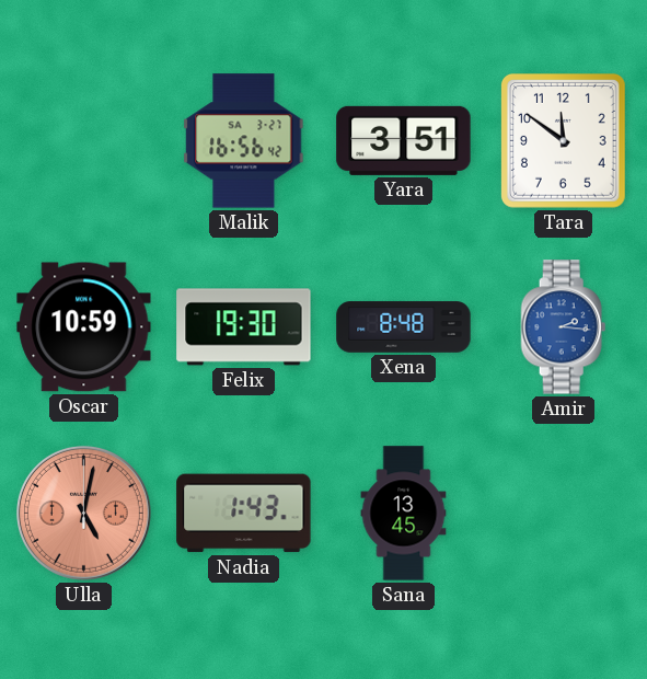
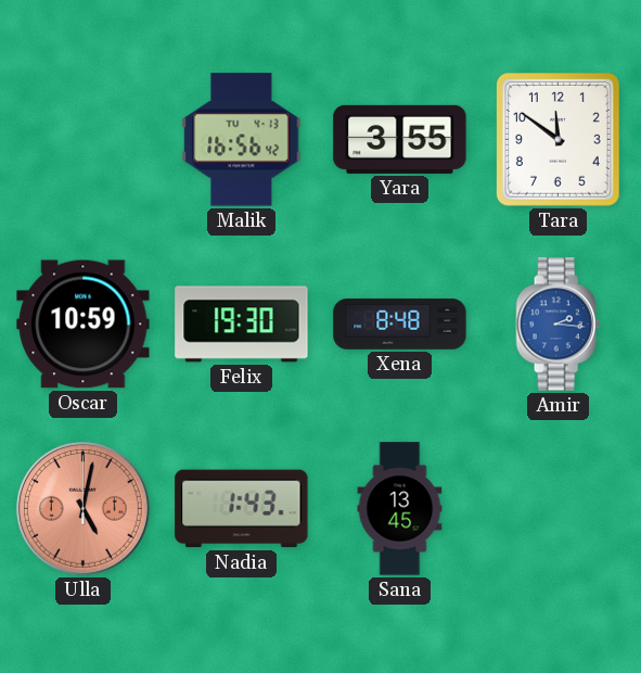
Malik date: SA 3-27 -> TU 4-13
Yara: 3:51 -> 3:55
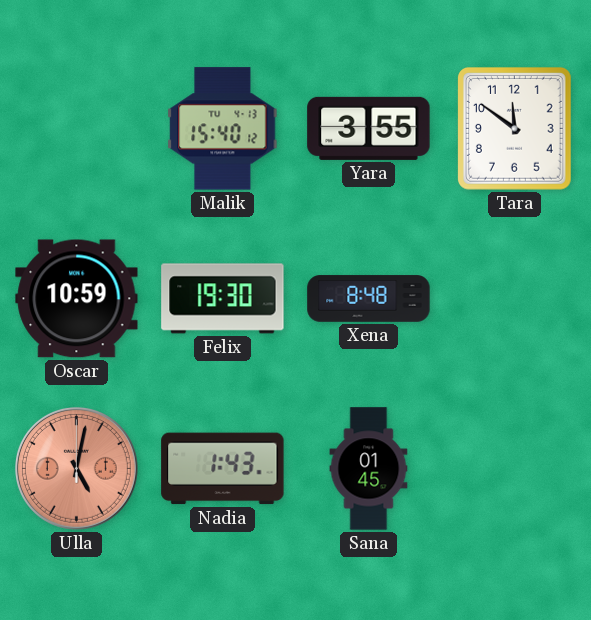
Malik: 16:56 -> 15:40
Amir: 2:16 -> none
Sana: 13:45 -> 01:45
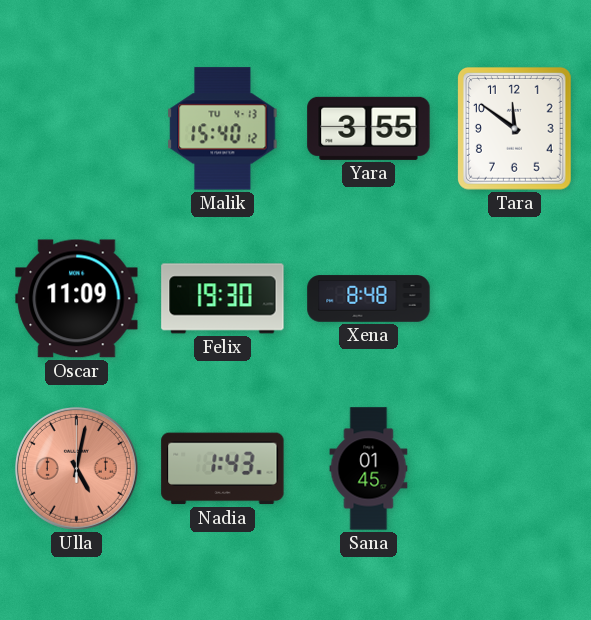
Oscar: 10:59 -> 11:09
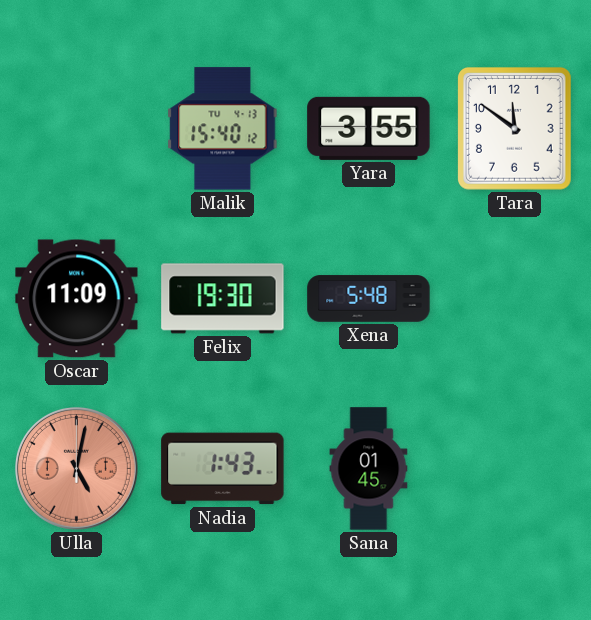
Xena: 8:48 -> 5:48
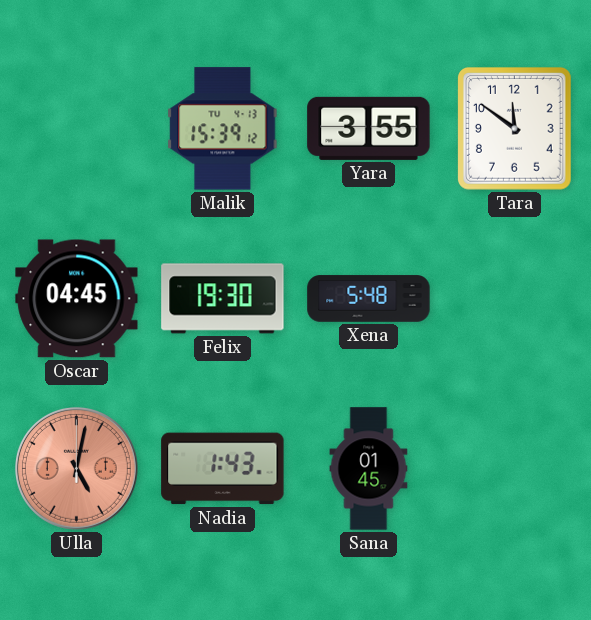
Malik: 15:40 -> 15:39
Oscar: 11:09 -> 04:45
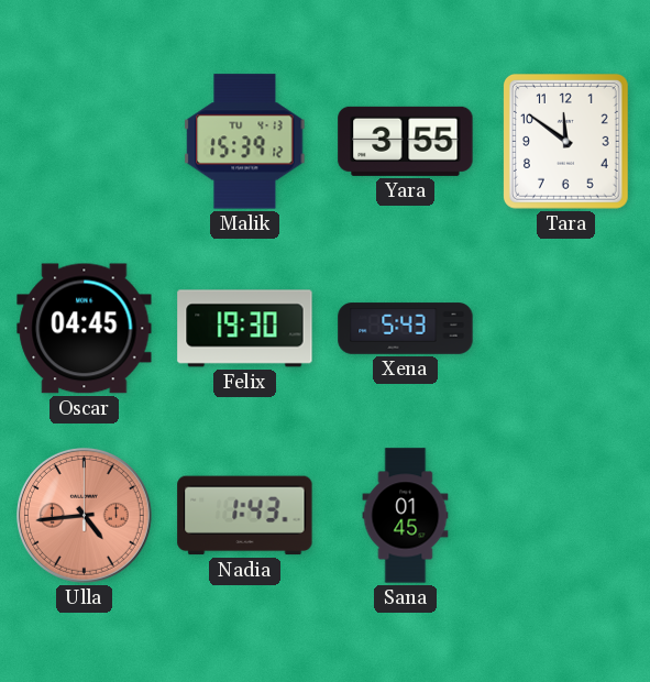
Xena: 5:48 -> 5:43
Ulla: 5:02 -> 4:44
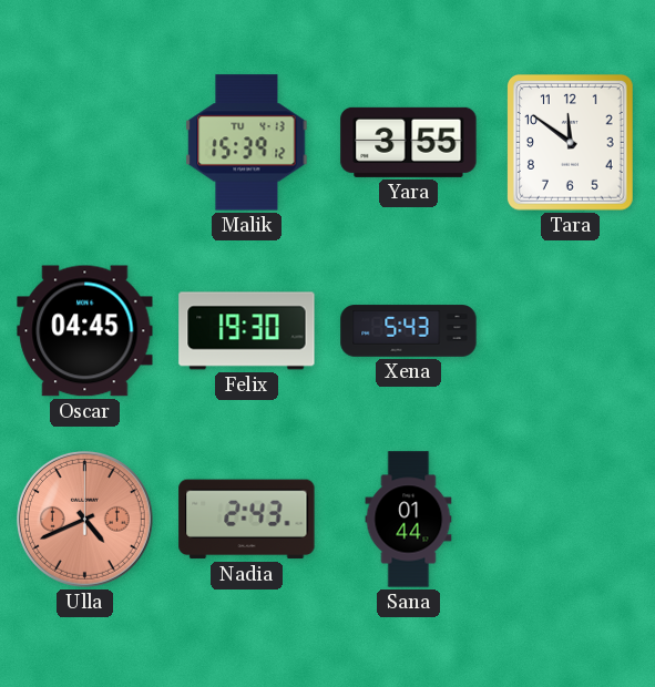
Ulla: 4:44 -> 4:41
Nadia: 1:43 -> 2:43
Sana: 01:45 -> 01:44
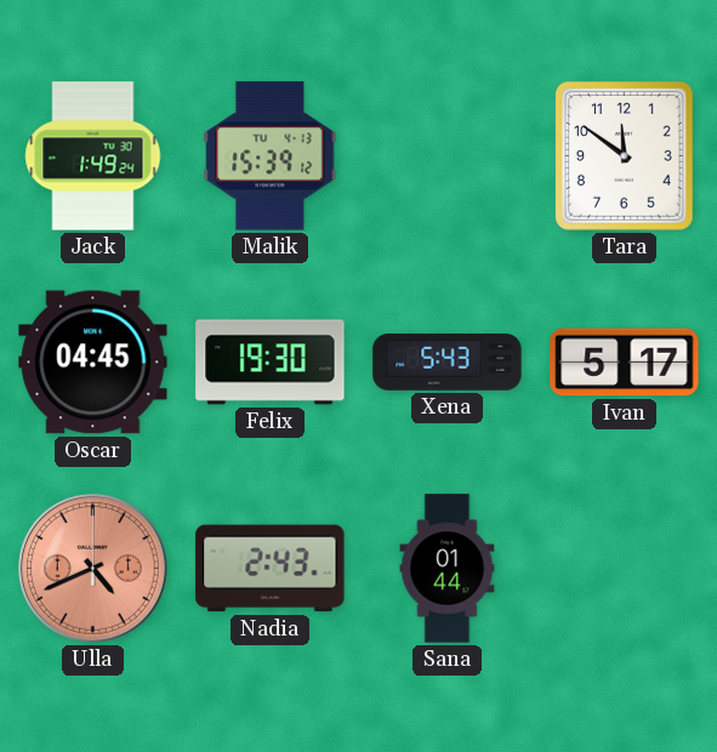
Jack: none -> 1:49
Yara: 3:55 -> none
Ivan: none -> 5:17
